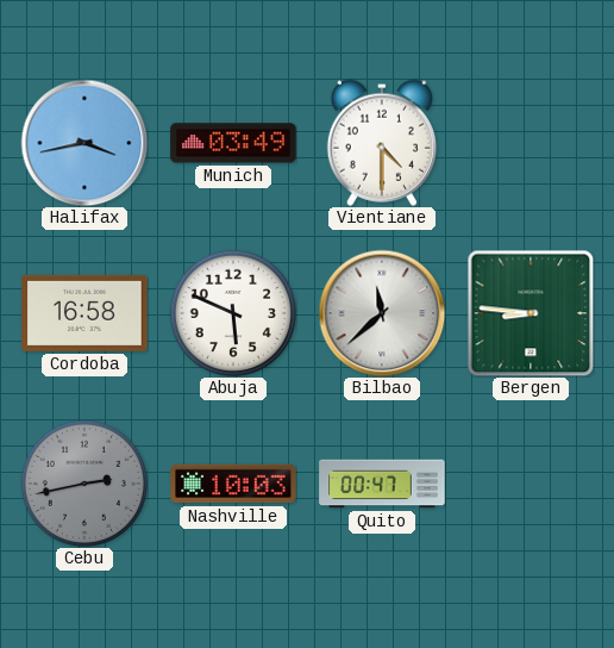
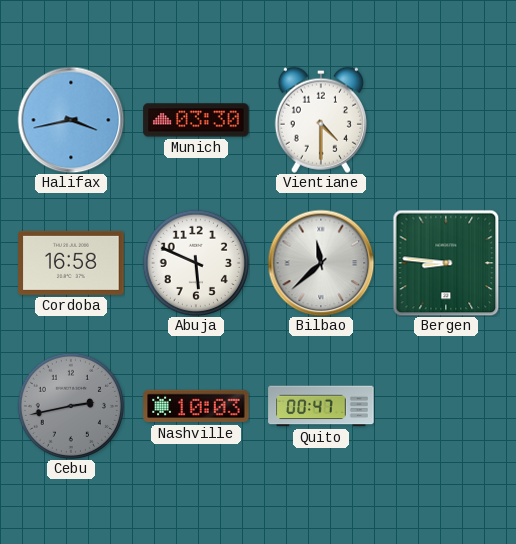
Munich: 03:49 -> 03:30
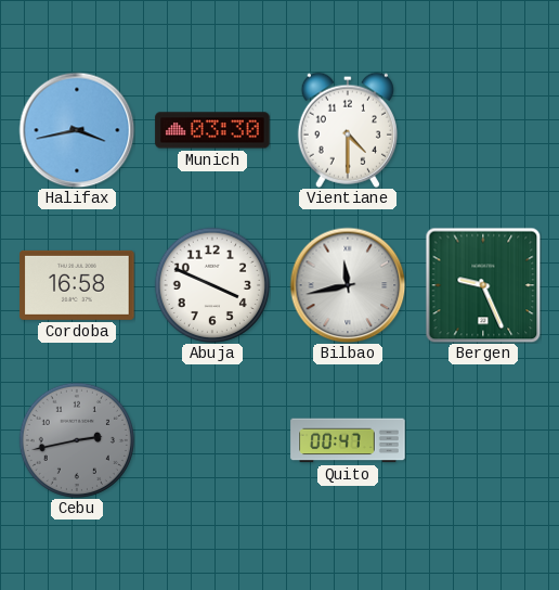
Abuja: 5:49 -> 3:49
Bilbao: 11:38 -> 11:43
Bergen: 8:46 -> 9:26
Nashville: 10:03 -> none
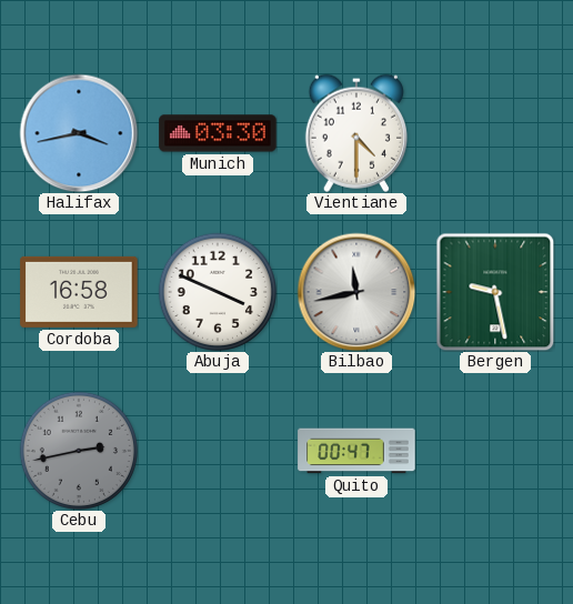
Bergen: 9:26 -> 9:28
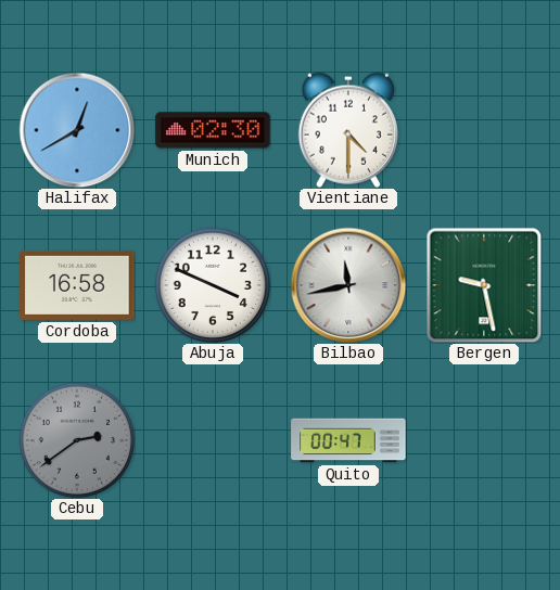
Halifax: 3:43 -> 12:40
Munich: 03:30 -> 02:30
Cebu: 2:43 -> 2:39
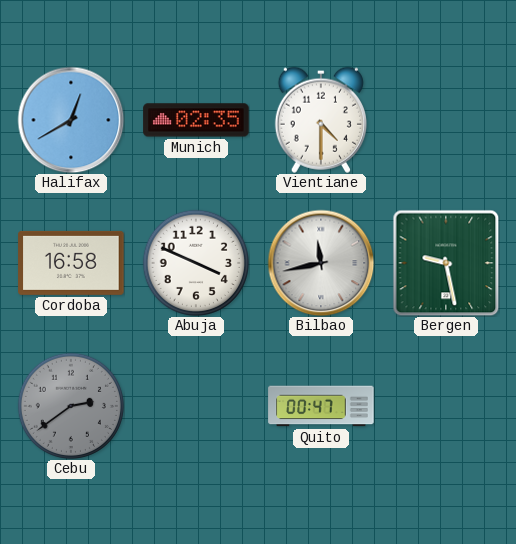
Munich: 02:30 -> 02:35
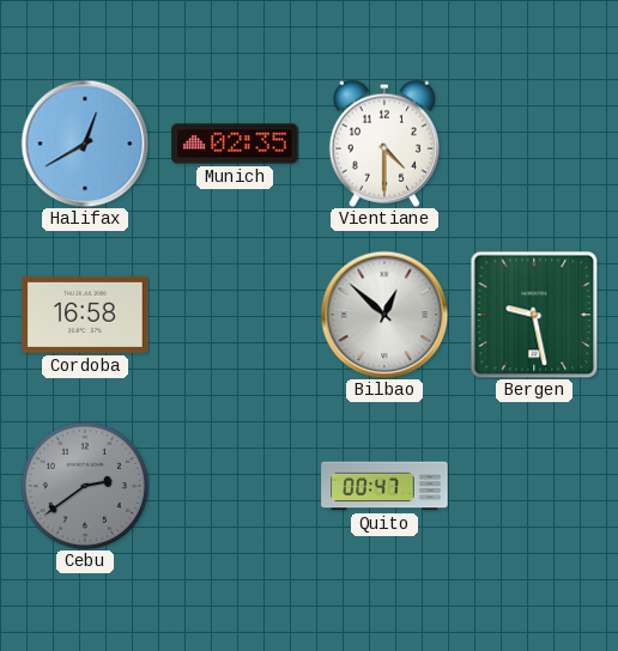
Abuja: 3:49 -> none
Bilbao: 11:43 -> 12:52
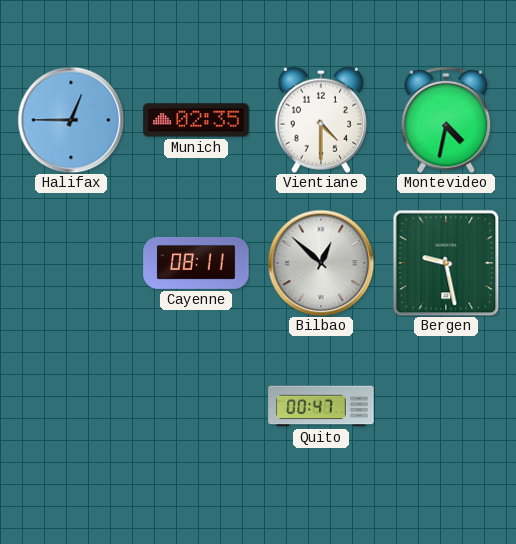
Halifax: 12:40 -> 12:45
Montevideo: none -> 4:32
Cordoba: 16:58 -> none
Cayenne: none -> 08:11
Cebu: 2:39 -> none
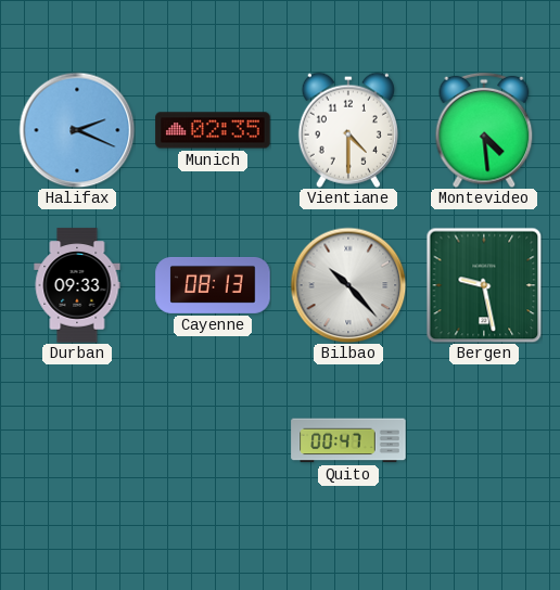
Halifax: 12:45 -> 2:19
Montevideo: 4:32 -> 4:29
Durban: none -> 09:33
Cayenne: 08:11 -> 08:13
Bilbao: 12:52 -> 10:23
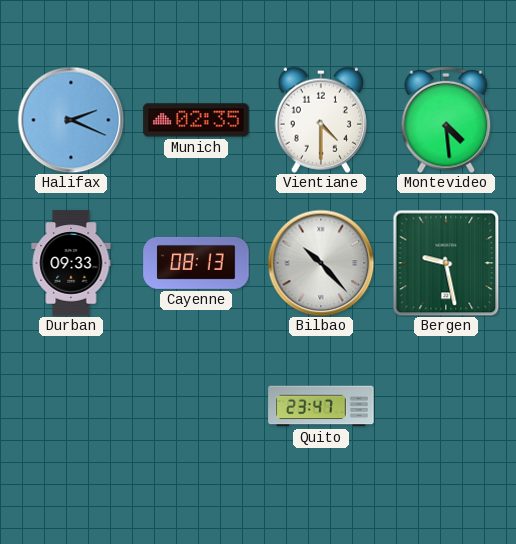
Quito: 00:47 -> 23:47
